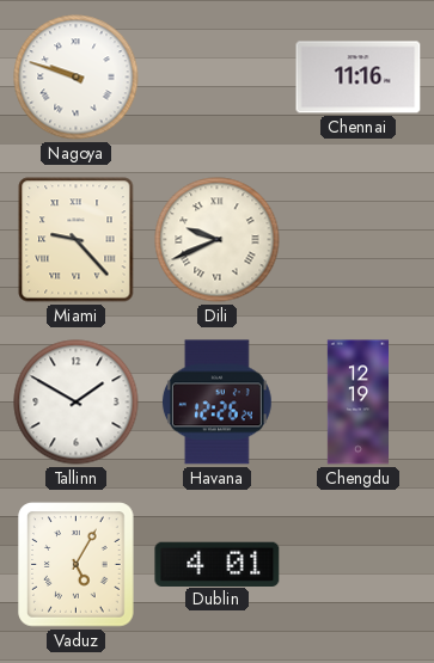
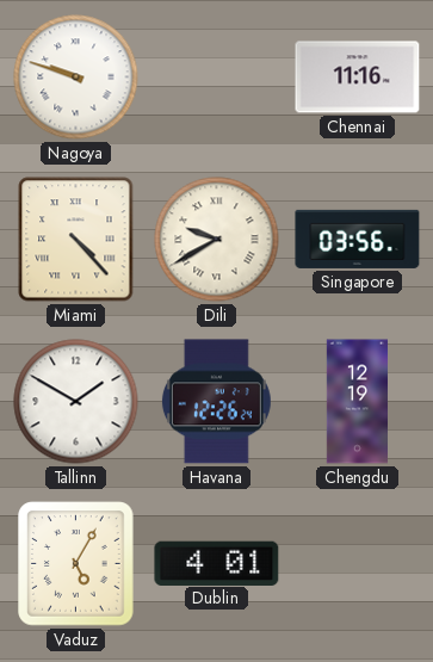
Miami: 9:23 -> 4:23
Dili: 9:41 -> 9:40
Singapore: none -> 03:56
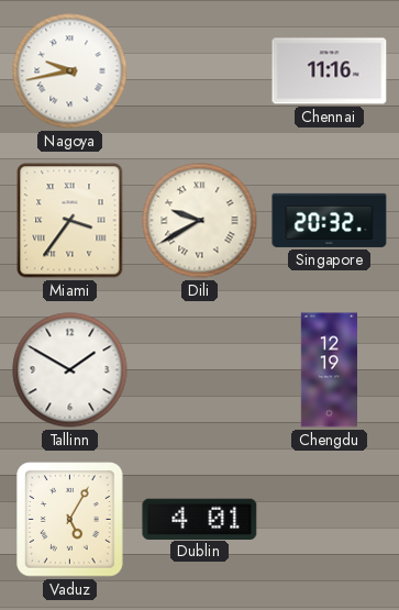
Nagoya: 9:48 -> 9:43
Miami: 4:23 -> 3:36
Singapore: 03:56 -> 20:32
Havana: 12:26 -> none
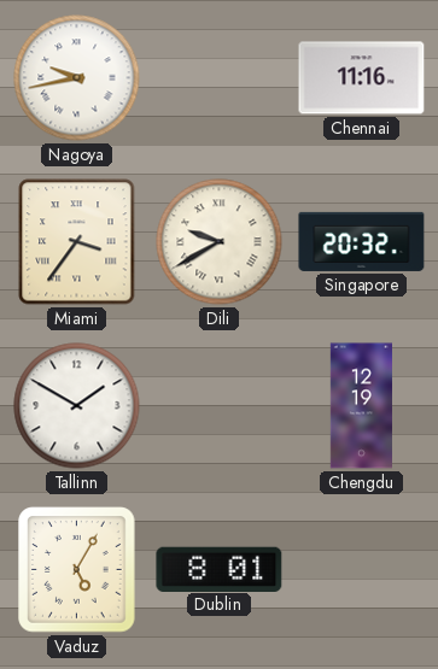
Dublin: 4:01 -> 8:01
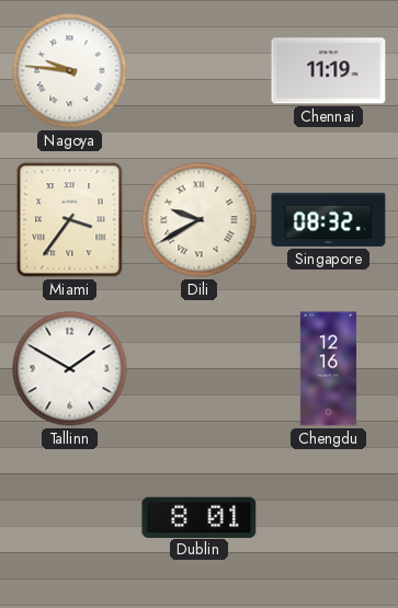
Nagoya: 9:43 -> 9:46
Chennai: 11:16 -> 11:19
Singapore: 20:32 -> 08:32
Chengdu: 12:19 -> 12:16
Vaduz: 5:05 -> none
